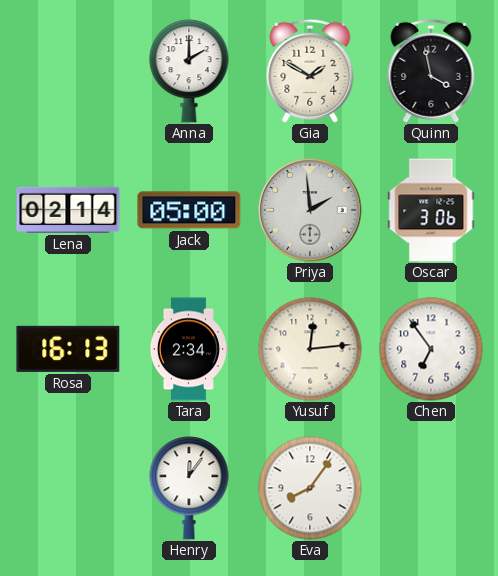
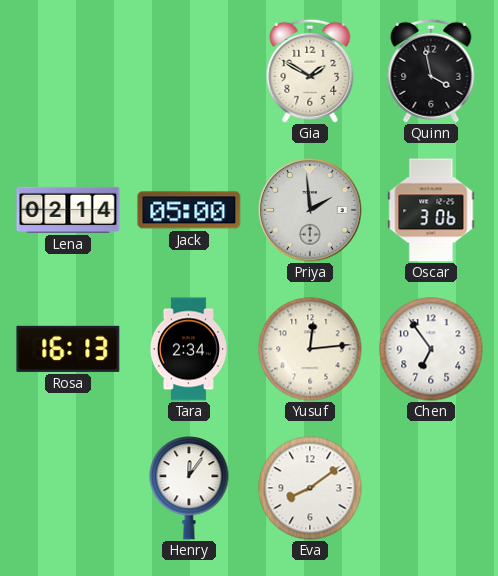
Anna: 2:00 -> none
Eva: 8:06 -> 8:09
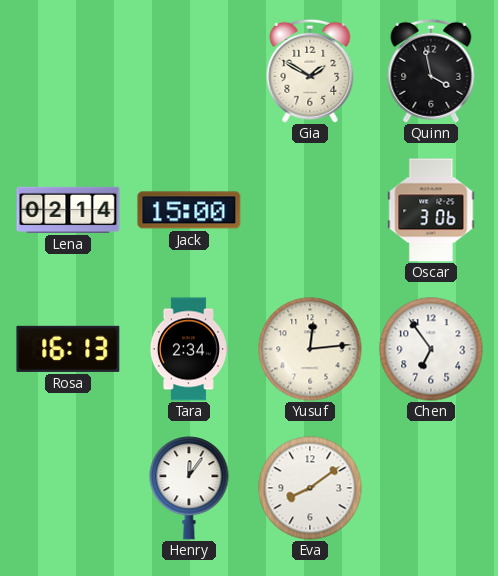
Jack: 05:00 -> 15:00
Priya: 1:59 -> none
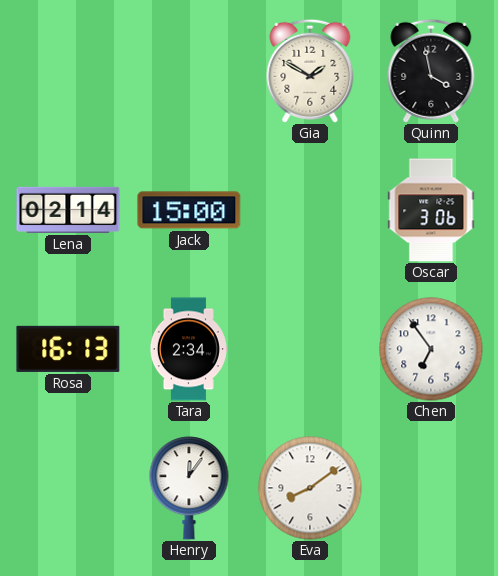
Yusuf: 12:14 -> none
